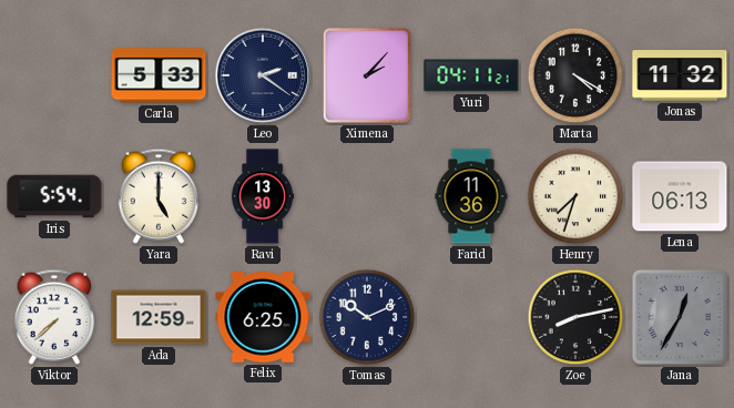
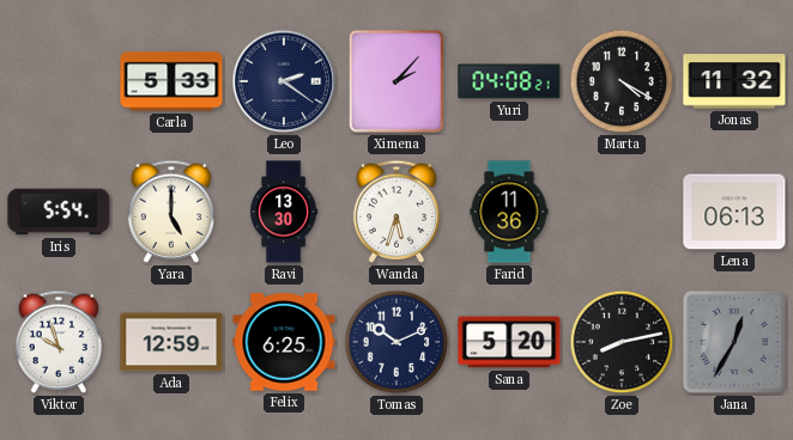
Yuri: 04:11 -> 04:08
Wanda: none -> 5:33
Henry: 7:33 -> none
Viktor: 7:38 -> 9:57
Sana: none -> 5:20
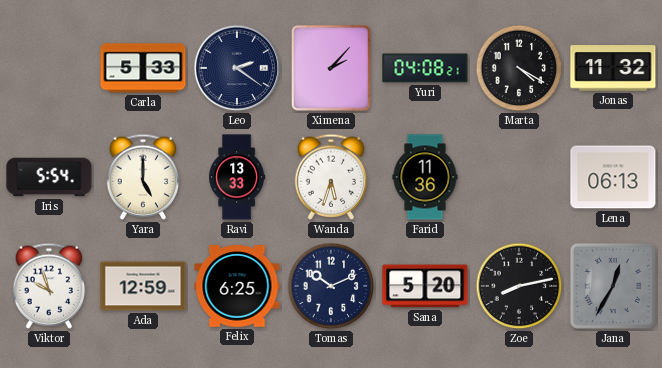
Ravi: 13:30 -> 13:33
